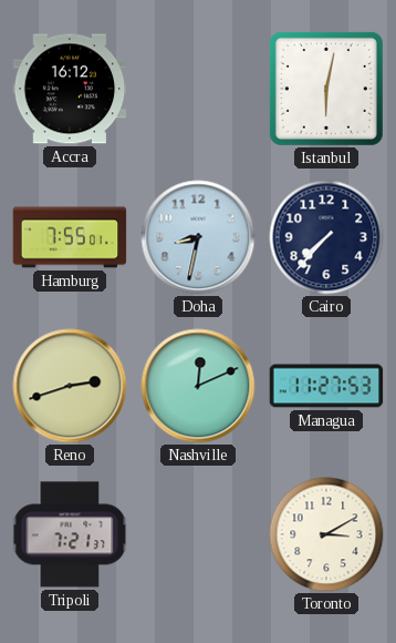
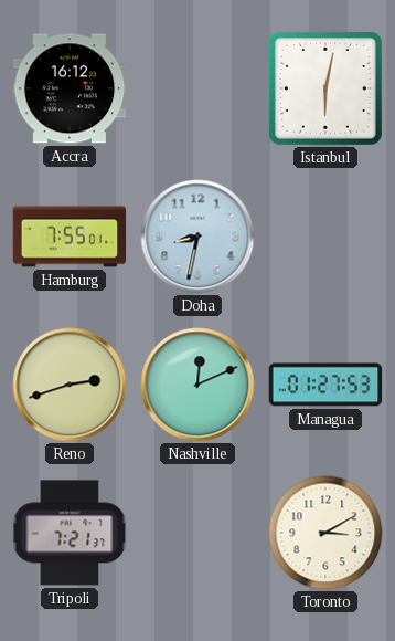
Cairo: 7:37 -> none
Managua: 11:27 -> 01:27
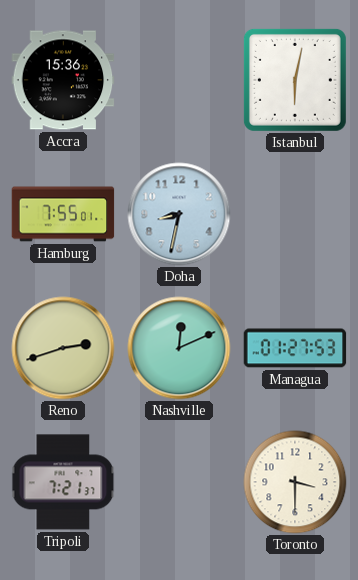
Accra: 16:12 -> 15:36
Toronto: 3:10 -> 3:30
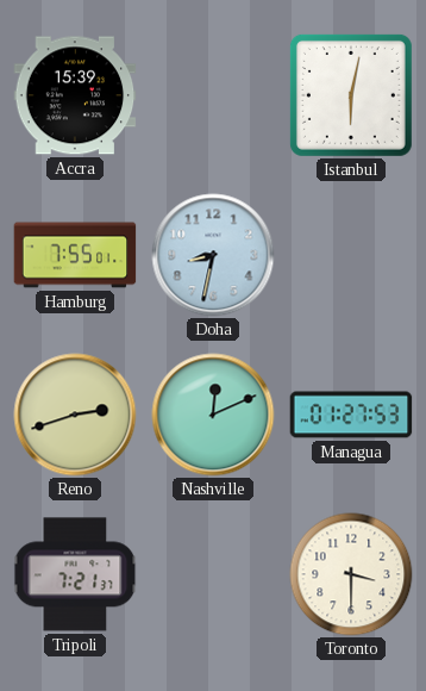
Accra: 15:36 -> 15:39
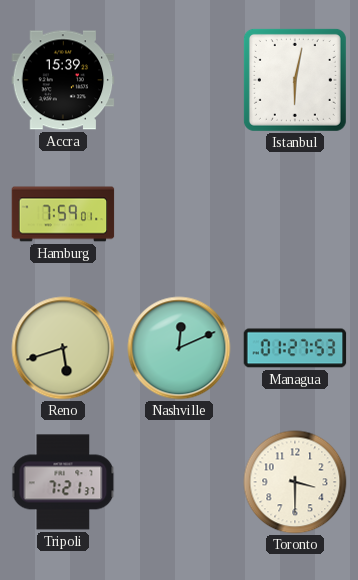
Hamburg: 7:55 -> 7:59
Doha: 8:32 -> none
Reno: 2:42 -> 5:42
